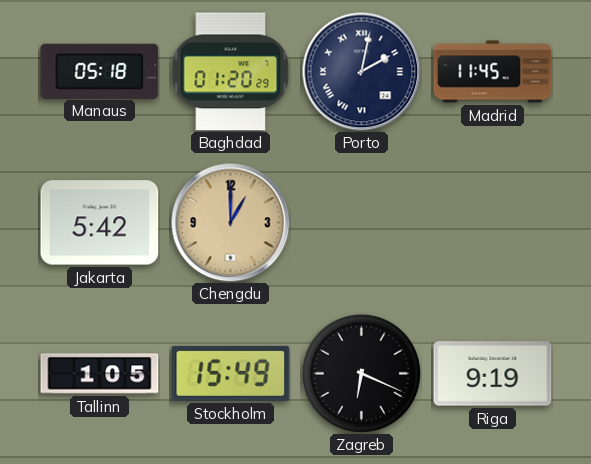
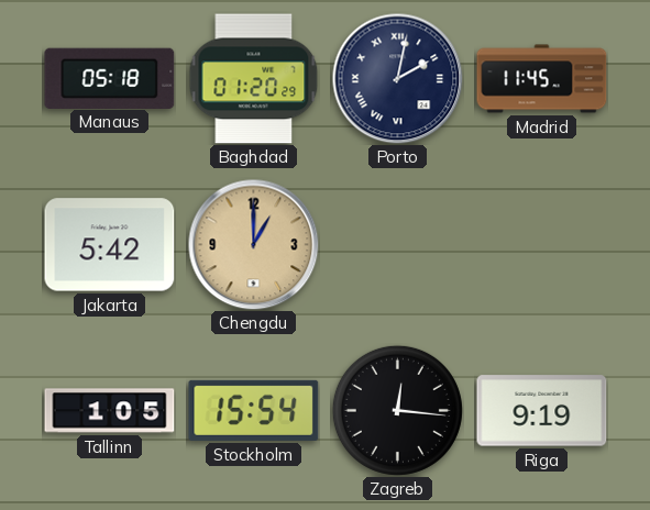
Stockholm: 15:49 -> 15:54
Zagreb: 6:19 -> 12:16
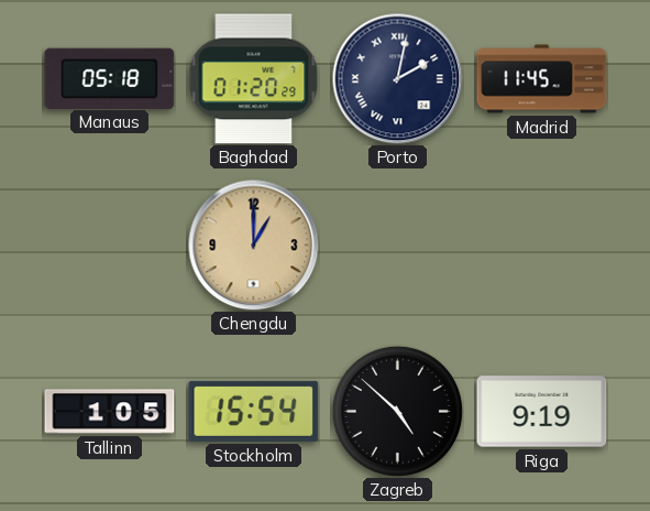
Jakarta: 5:42 -> none
Zagreb: 12:16 -> 4:52
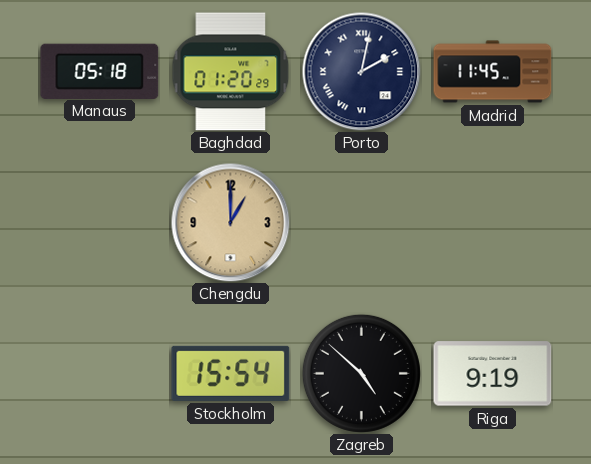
Tallinn: 1:05 -> none
